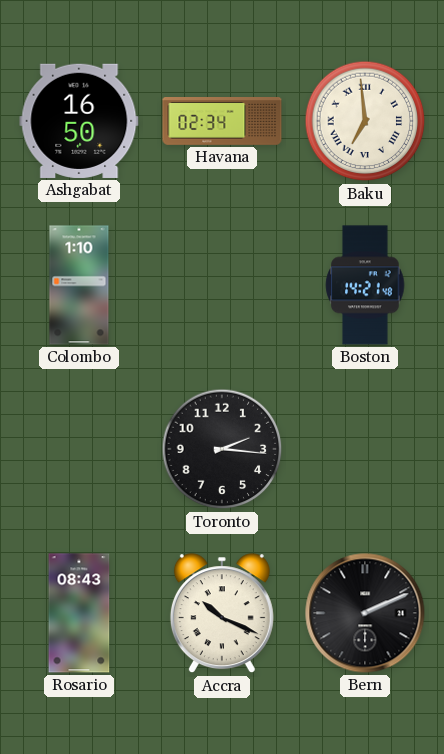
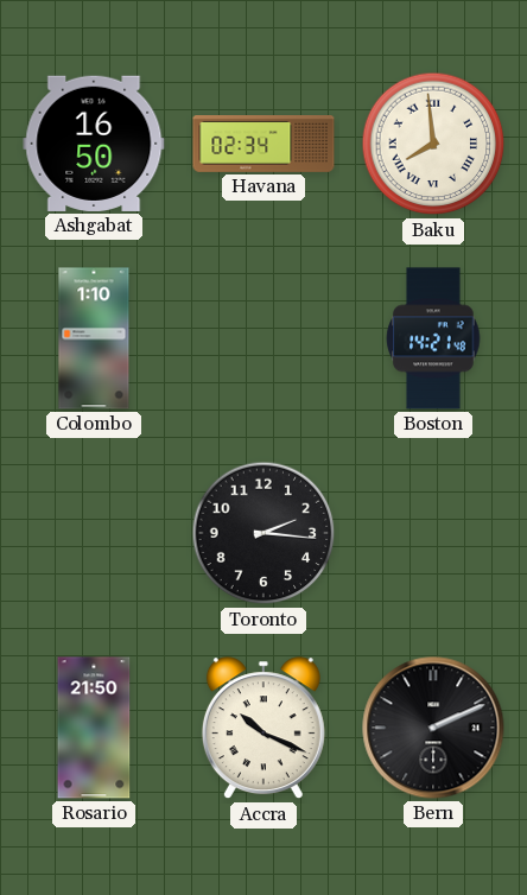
Baku: 6:59 -> 7:59
Rosario: 08:43 -> 21:50
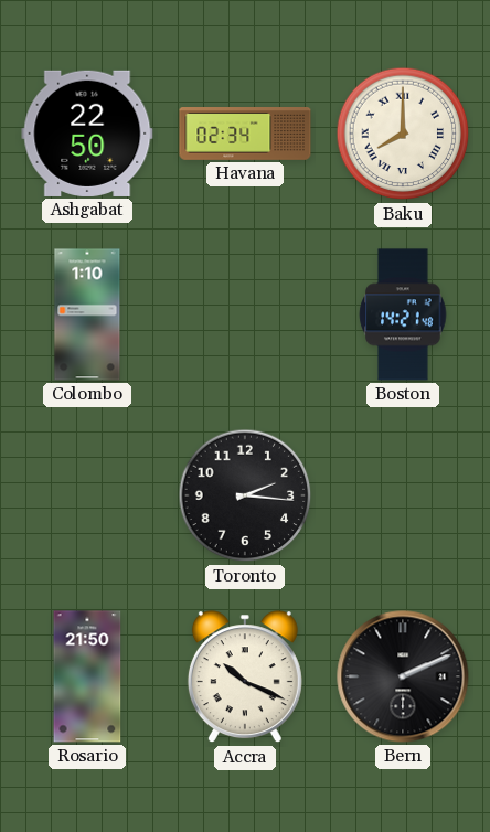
Ashgabat: 16:50 -> 22:50
Baku: 7:59 -> 8:00
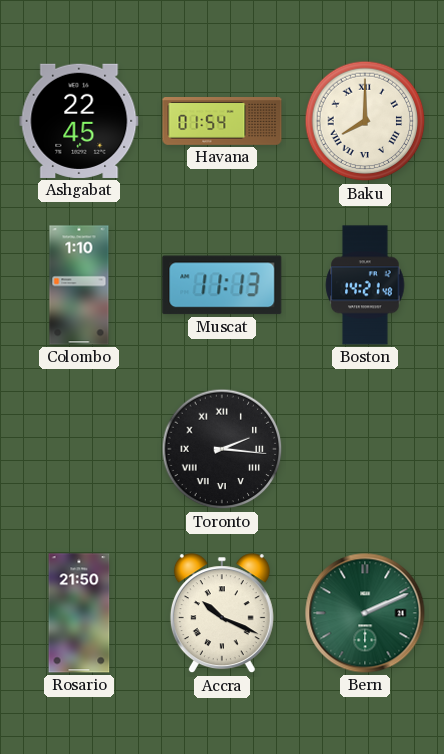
Ashgabat: 22:50 -> 22:45
Havana: 02:34 -> 01:54
Muscat: none -> 11:13
Toronto numerals: Arabic -> Roman
Bern dial: black -> green
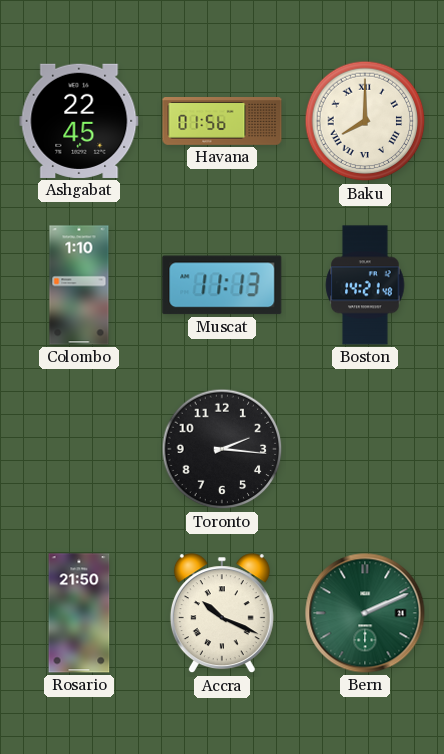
Havana: 01:54 -> 01:56
Toronto numerals: Roman -> Arabic
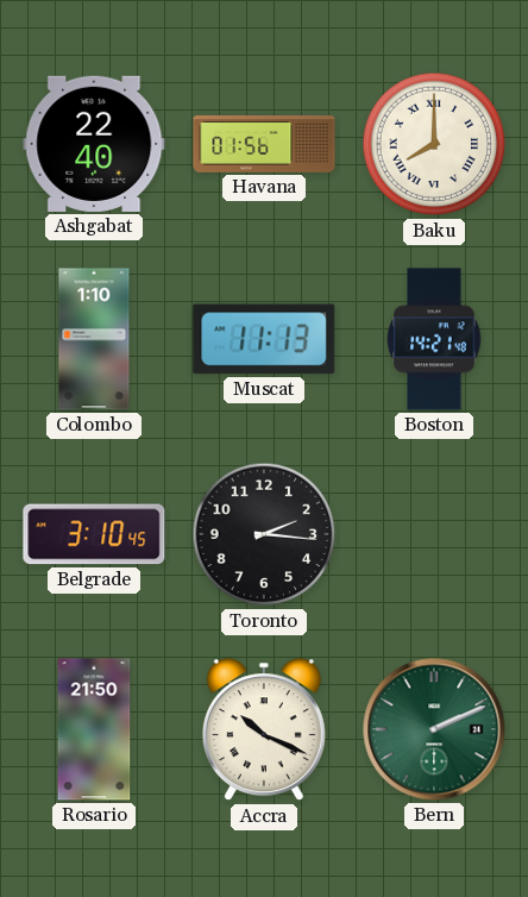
Ashgabat: 22:45 -> 22:40
Belgrade: none -> 3:10
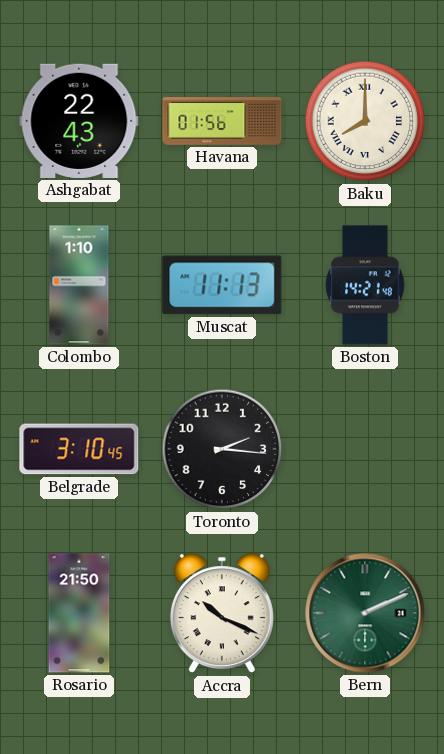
Ashgabat: 22:40 -> 22:43
